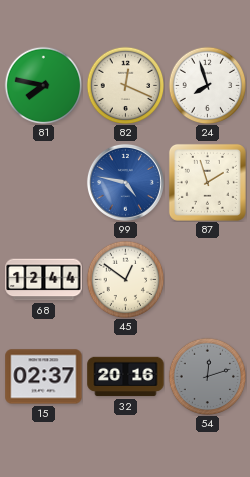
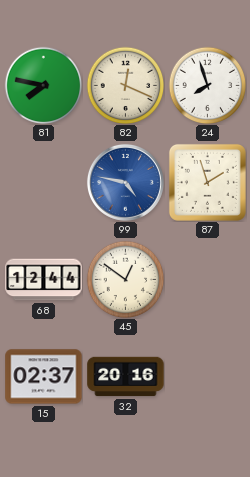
54: 12:12 -> none
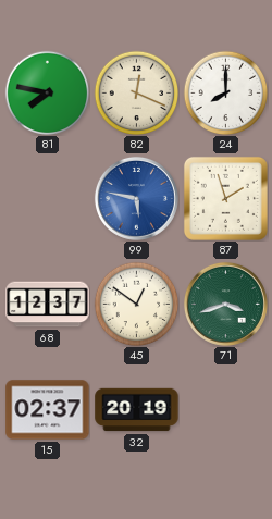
24: 7:57 -> 8:00
99: 4:47 -> 5:47
68: 12:44 -> 12:37
71: none -> 3:42
32: 20:16 -> 20:19
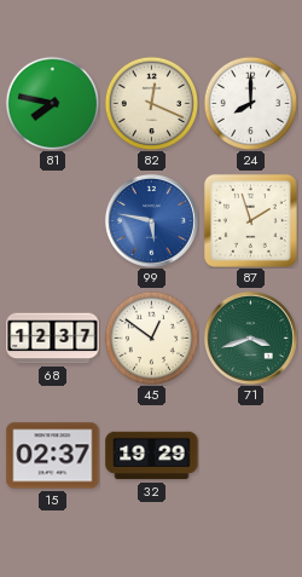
32: 20:19 -> 19:29
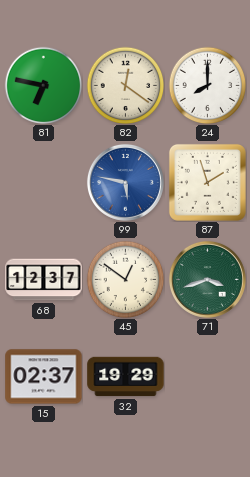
81: 7:47 -> 6:47
82: 12:19 -> 12:21
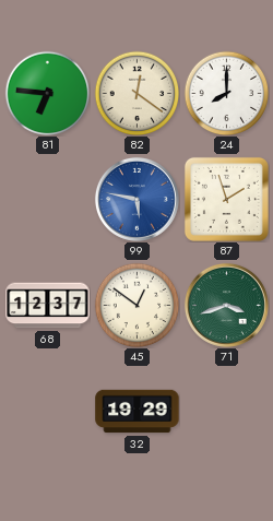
81: 6:47 -> 6:46
15: 02:37 -> none
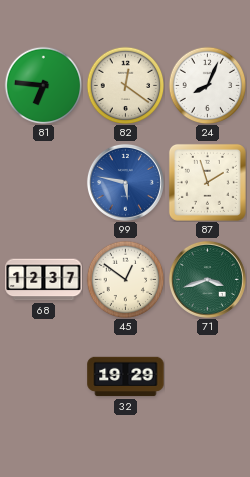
24: 8:00 -> 8:04
